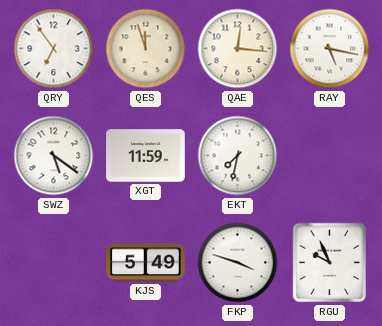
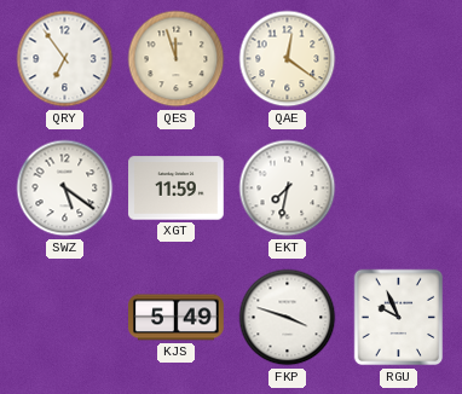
QAE: 12:16 -> 12:21
RAY: 5:17 -> none
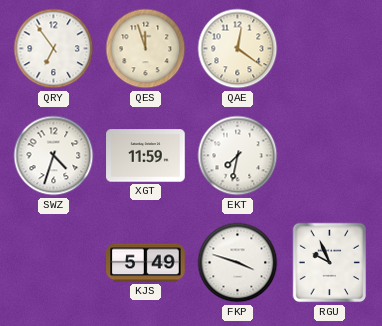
SWZ: 5:21 -> 4:33
